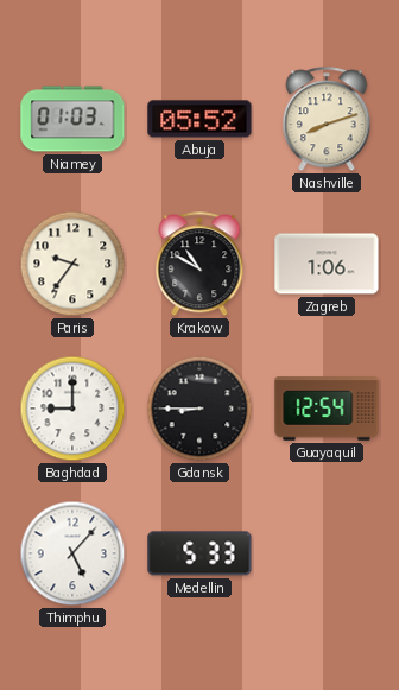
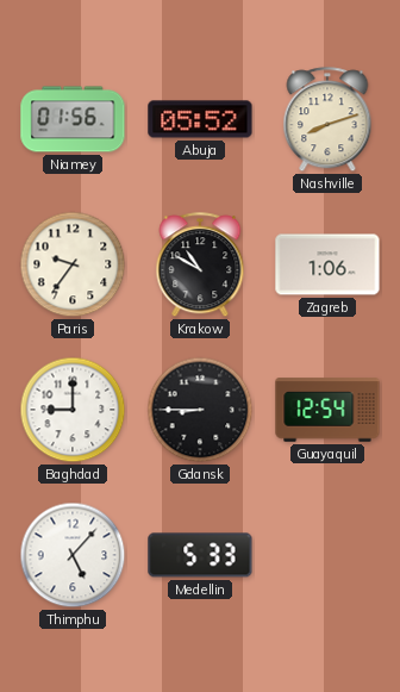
Niamey: 01:03 -> 01:56
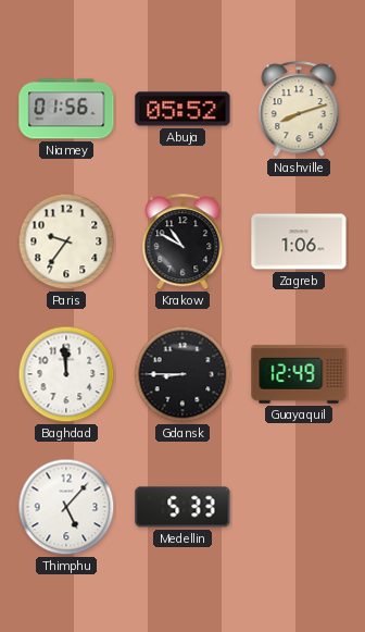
Baghdad: 9:00 -> 11:59
Guayaquil: 12:54 -> 12:49
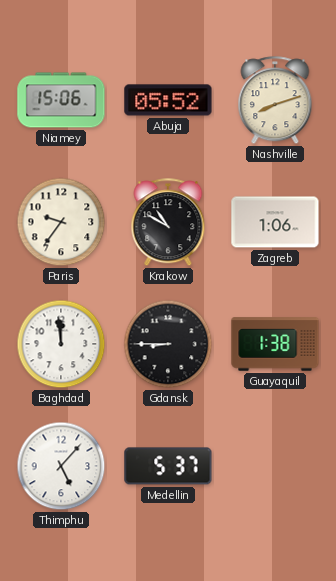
Niamey: 01:56 -> 15:06
Guayaquil: 12:49 -> 1:38
Medellin: 5:33 -> 5:37
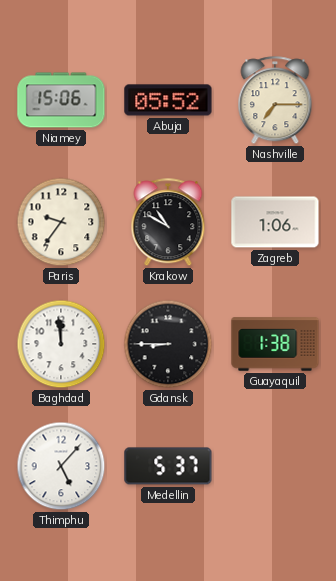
Nashville: 8:12 -> 7:15
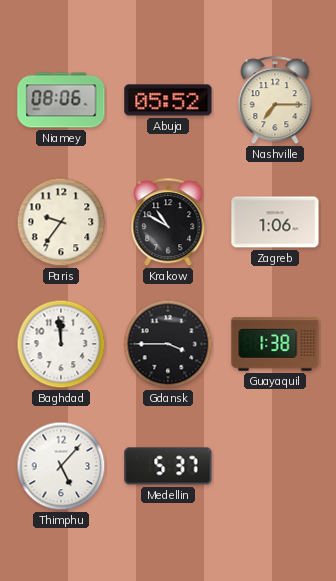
Niamey: 15:06 -> 08:06
Gdansk: 8:45 -> 3:45
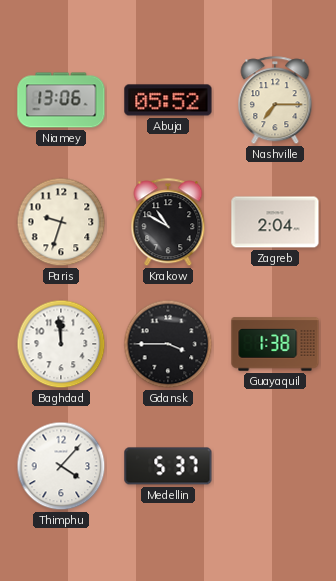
Niamey: 08:06 -> 13:06
Paris: 9:36 -> 9:33
Zagreb: 1:06 -> 2:04
Thimphu: 5:07 -> 4:07
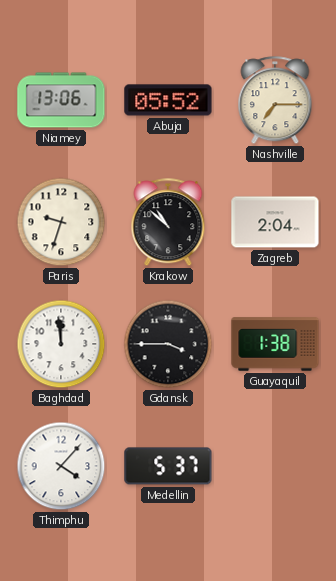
Krakow: 10:50 -> 10:52
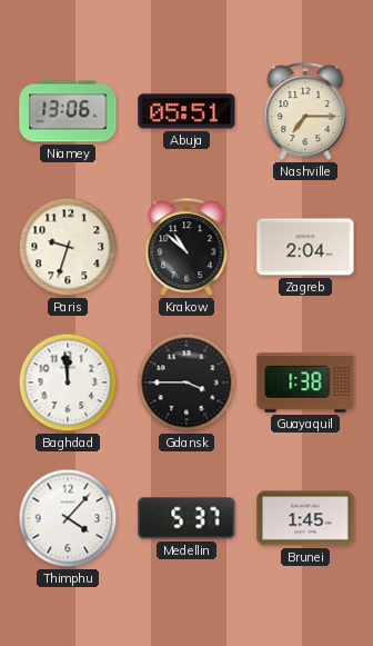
Abuja: 05:52 -> 05:51
Brunei: none -> 1:45
